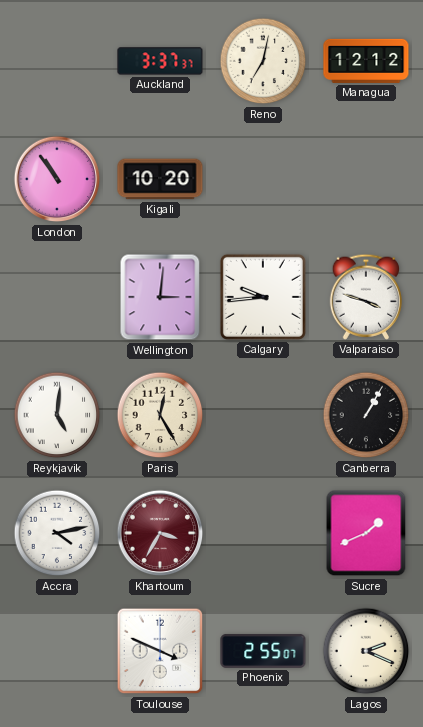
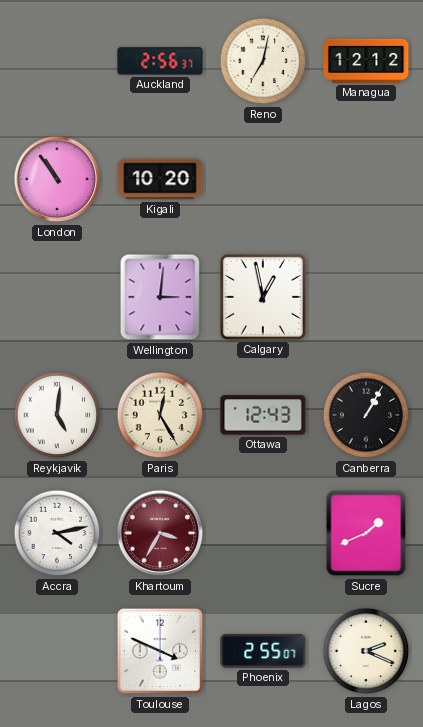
Auckland: 3:37 -> 2:56
Calgary: 9:44 -> 12:58
Valparaiso: 3:48 -> none
Ottawa: none -> 12:43
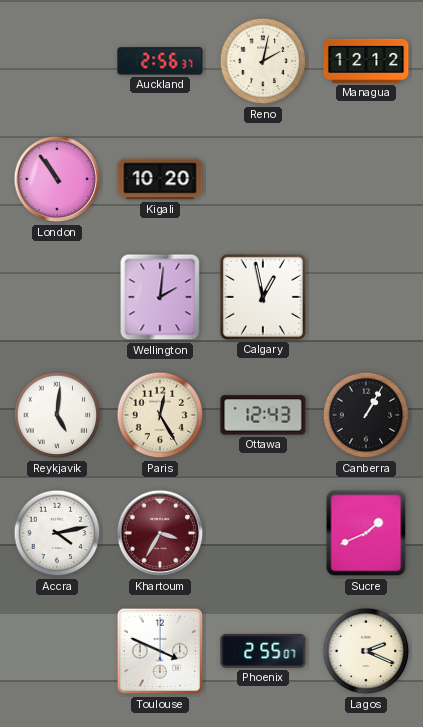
Reno: 7:02 -> 2:02
Wellington: 3:01 -> 2:01
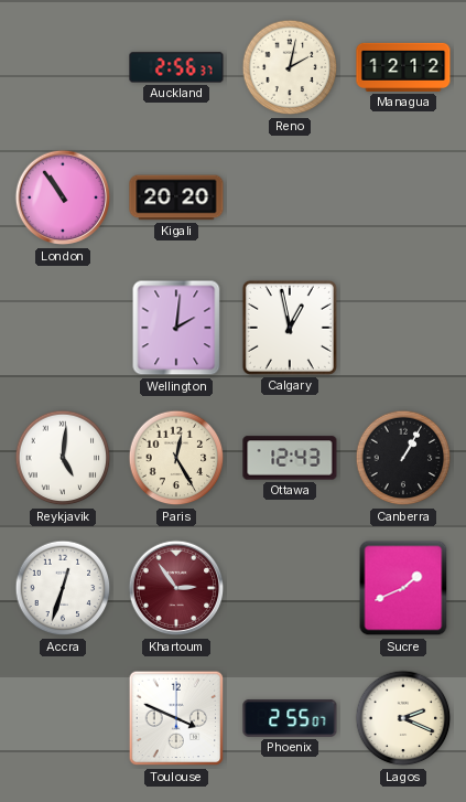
Kigali: 10:20 -> 20:20
Accra: 4:13 -> 12:33
Khartoum: 3:35 -> 2:54
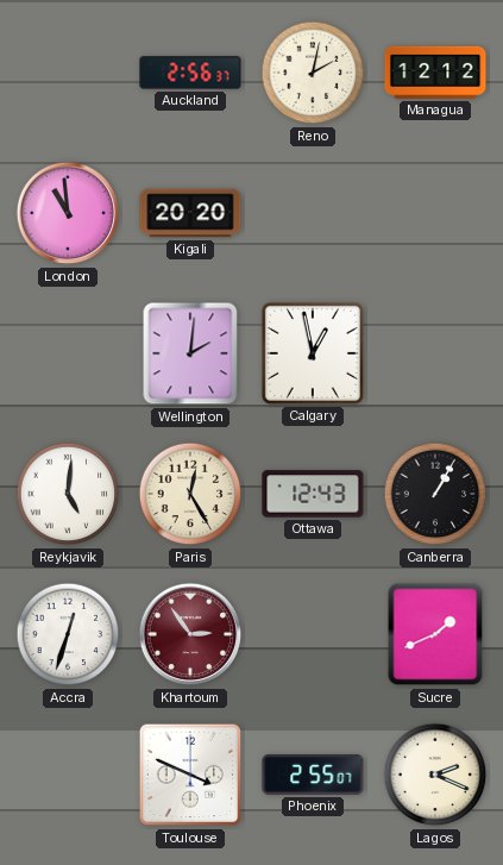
London: 10:54 -> 10:59
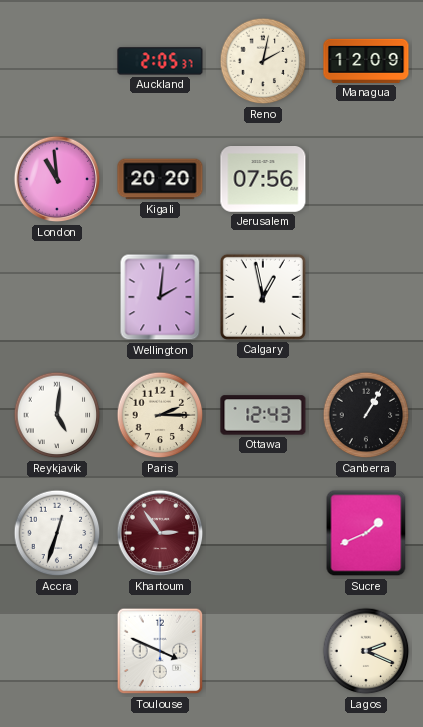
Auckland: 2:56 -> 2:05
Managua: 12:12 -> 12:09
Jerusalem: none -> 07:56
Paris: 12:25 -> 2:15
Phoenix: 2:55 -> none
